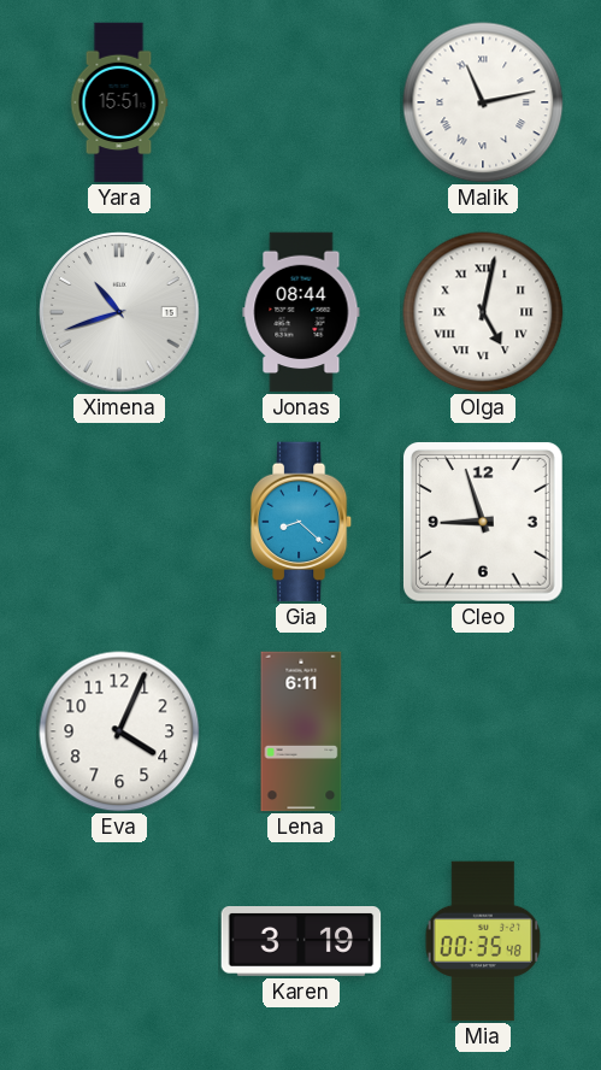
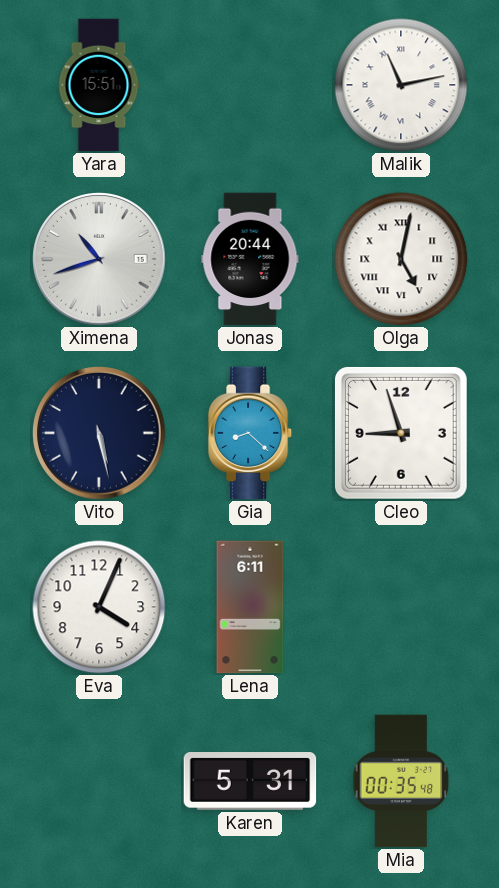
Jonas: 08:44 -> 20:44
Vito: none -> 5:28
Karen: 3:19 -> 5:31
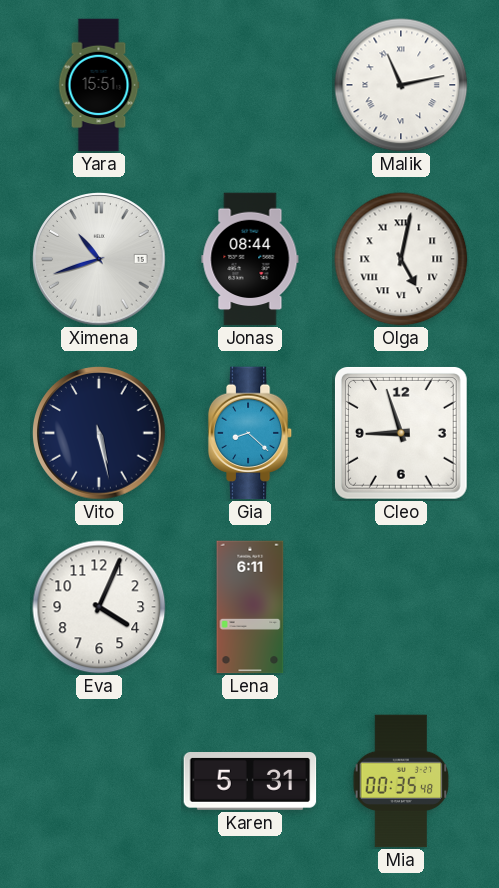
Jonas: 20:44 -> 08:44
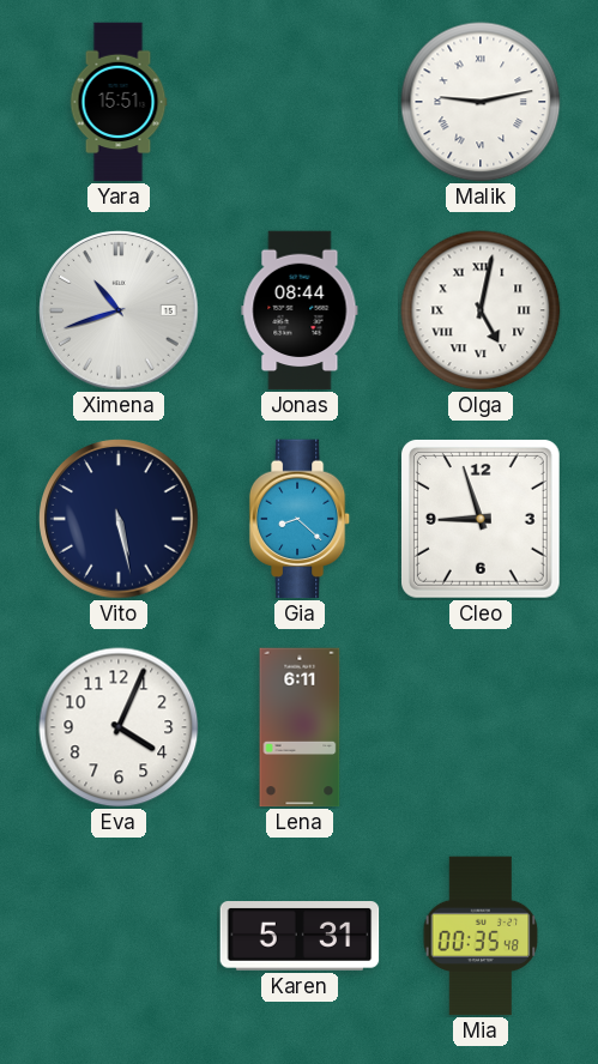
Malik: 11:13 -> 9:13
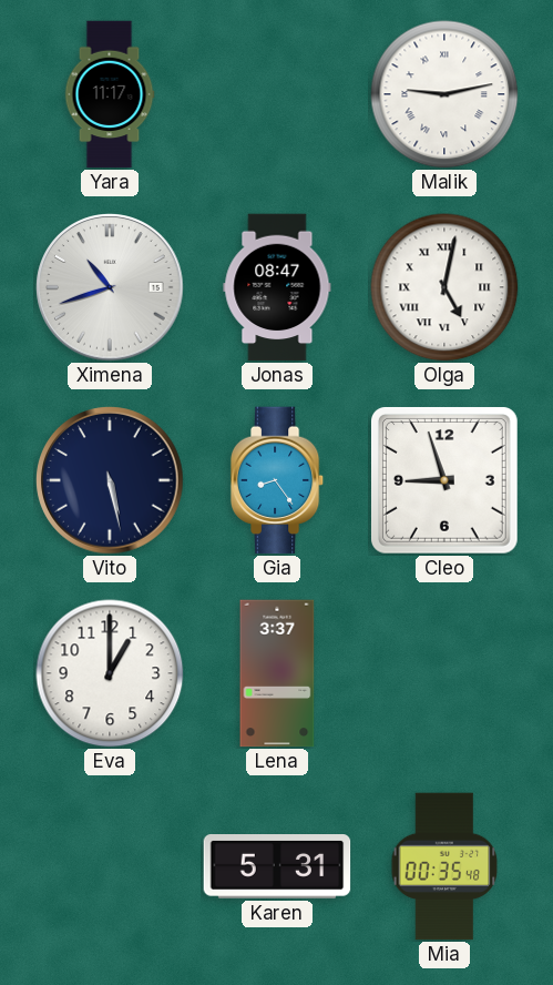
Yara: 15:51 -> 11:17
Jonas: 08:44 -> 08:47
Gia: 8:22 -> 8:24
Eva: 4:04 -> 1:00
Lena: 6:11 -> 3:37
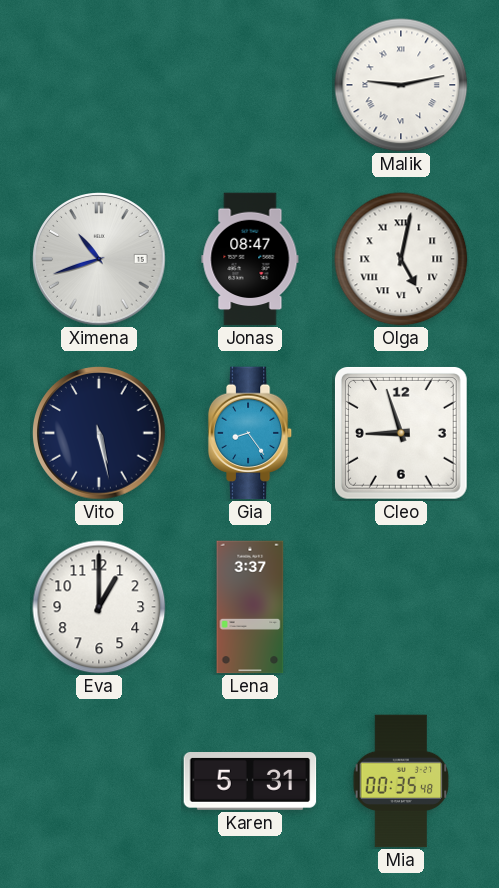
Yara: 11:17 -> none
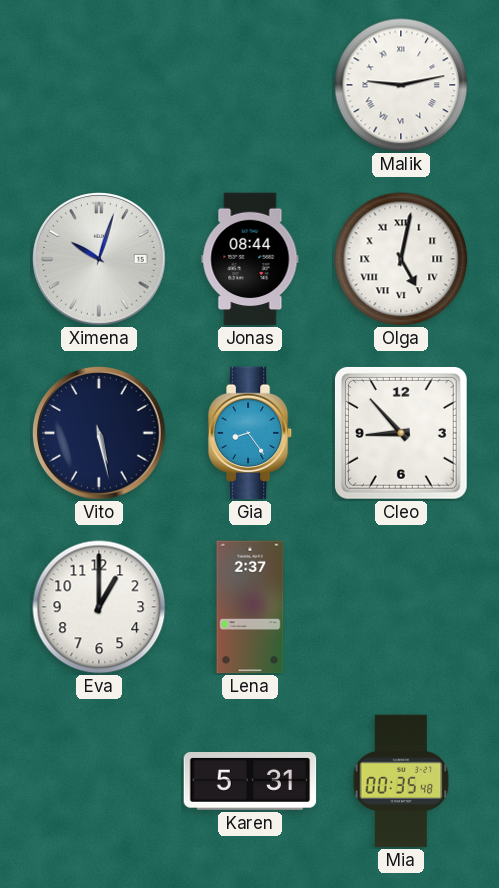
Ximena: 10:42 -> 10:03
Jonas: 08:47 -> 08:44
Cleo: 8:57 -> 8:53
Lena: 3:37 -> 2:37
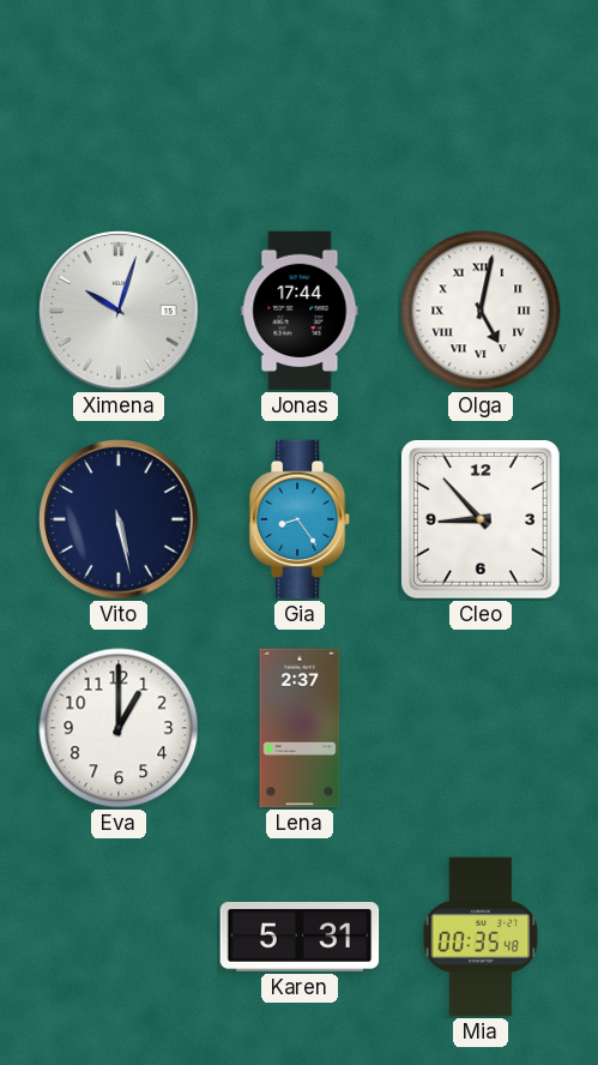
Malik: 9:13 -> none
Jonas: 08:44 -> 17:44
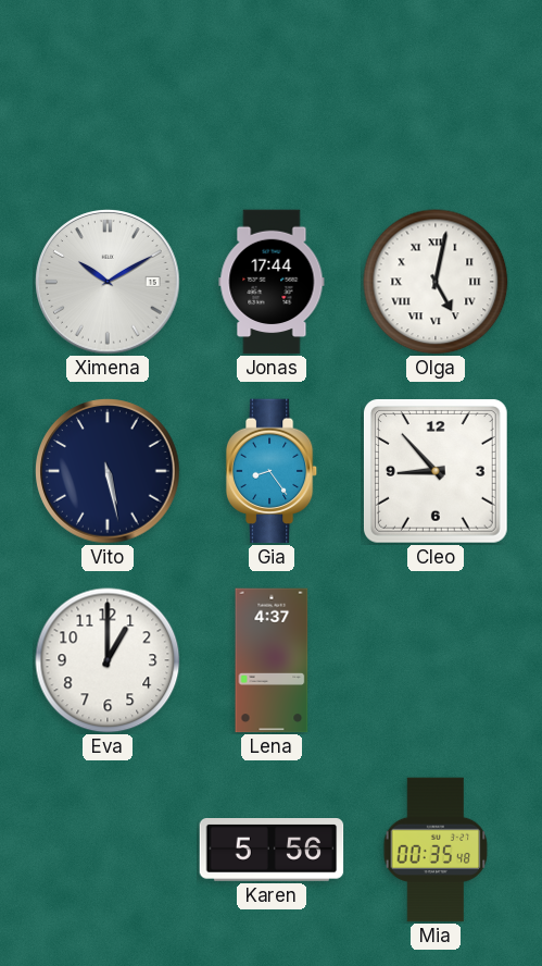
Ximena: 10:03 -> 10:10
Lena: 2:37 -> 4:37
Karen: 5:31 -> 5:56
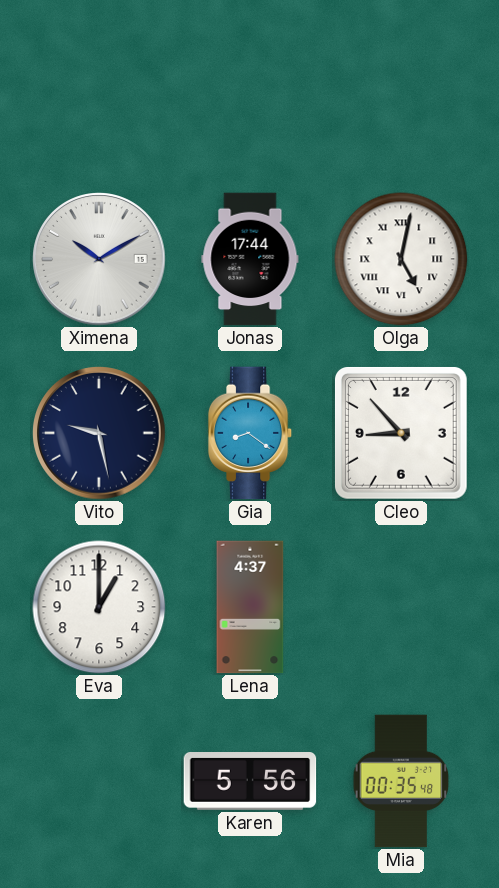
Vito: 5:28 -> 9:28
Gia: 8:24 -> 8:21
